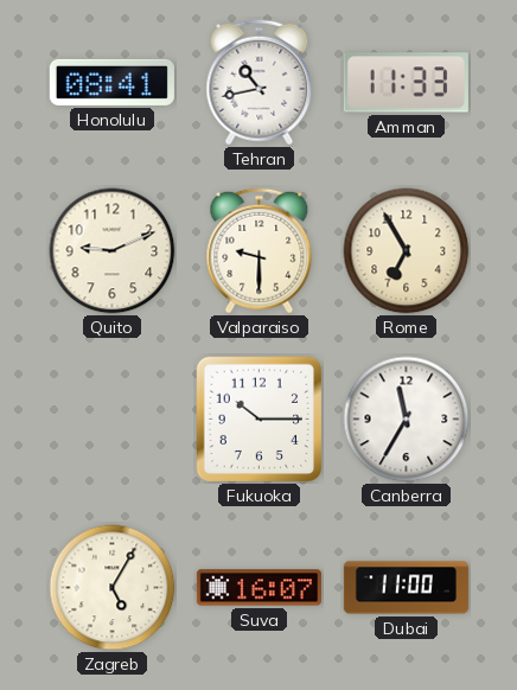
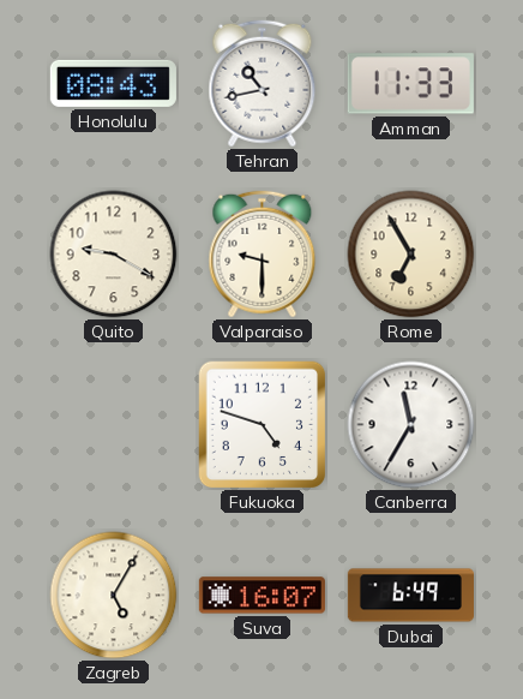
Honolulu: 08:41 -> 08:43
Quito: 9:11 -> 9:20
Fukuoka: 10:15 -> 4:48
Dubai: 11:00 -> 6:49
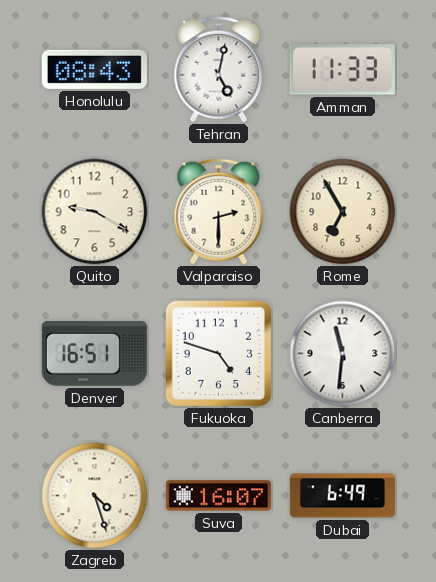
Tehran: 10:43 -> 5:02
Valparaiso: 9:30 -> 2:30
Denver: none -> 16:51
Canberra: 11:35 -> 11:31
Zagreb: 5:05 -> 4:27
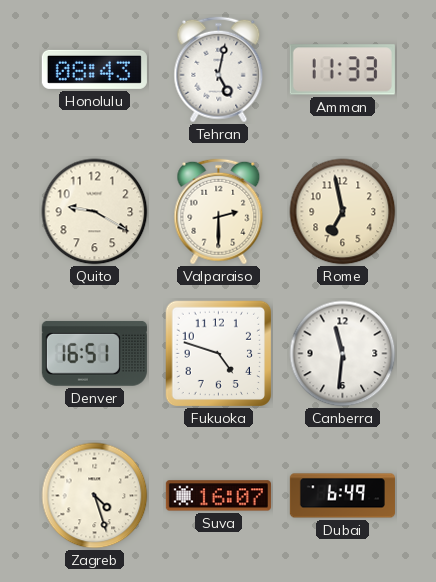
Rome: 6:55 -> 6:58
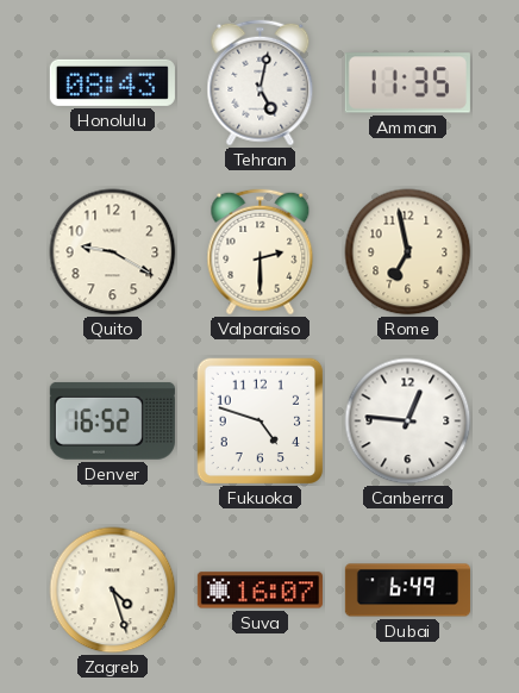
Amman: 11:33 -> 11:35
Denver: 16:51 -> 16:52
Canberra: 11:31 -> 12:46
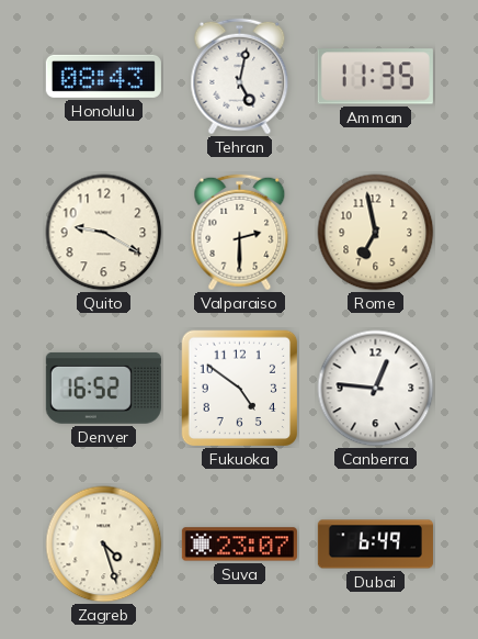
Fukuoka: 4:48 -> 4:51
Suva: 16:07 -> 23:07
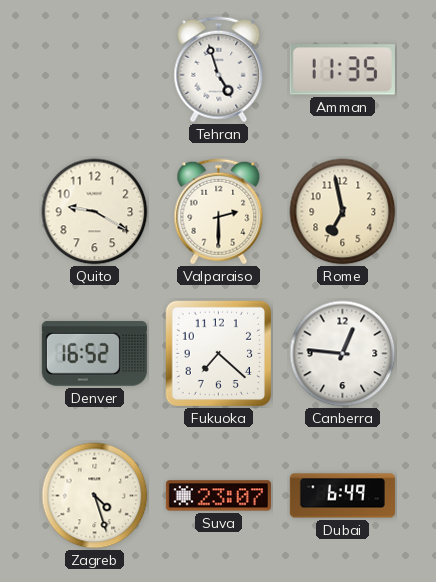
Honolulu: 08:43 -> none
Tehran: 5:02 -> 4:57
Fukuoka: 4:51 -> 7:22
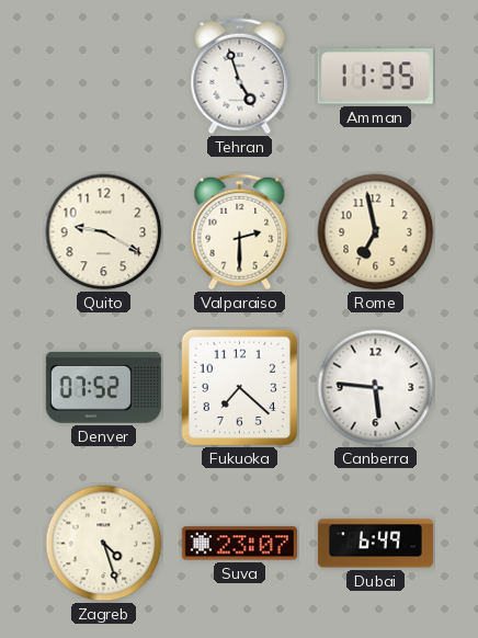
Denver: 16:52 -> 07:52
Canberra: 12:46 -> 5:46
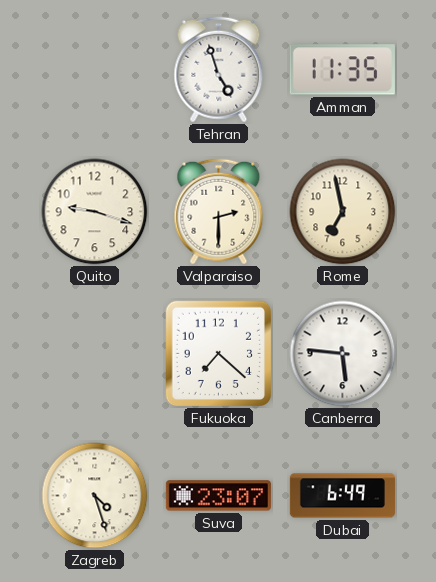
Quito: 9:20 -> 9:18
Denver: 07:52 -> none
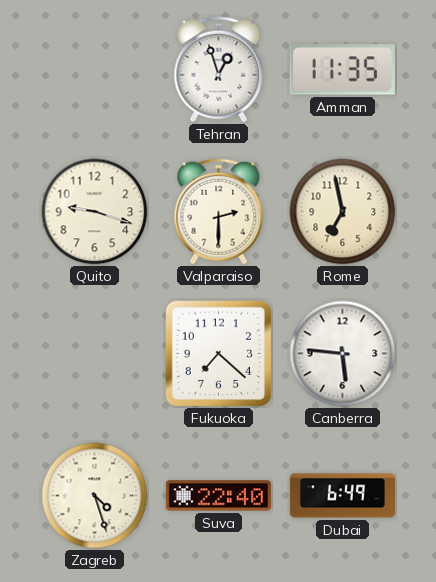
Tehran: 4:57 -> 12:57
Suva: 23:07 -> 22:40
